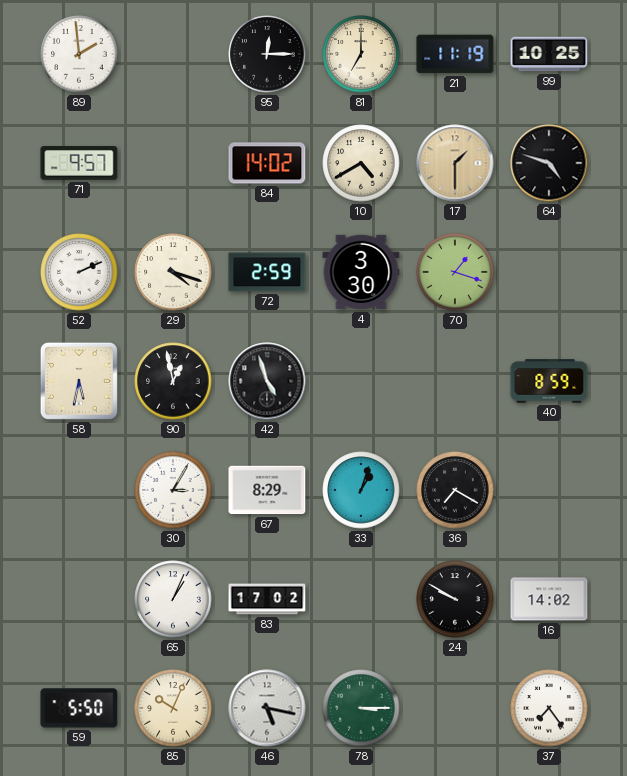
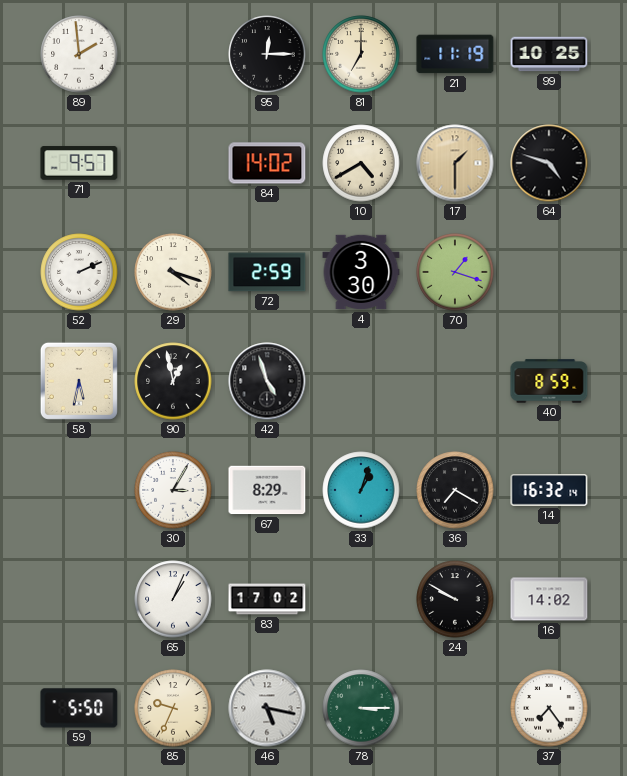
14: none -> 16:32
85: 10:04 -> 9:34
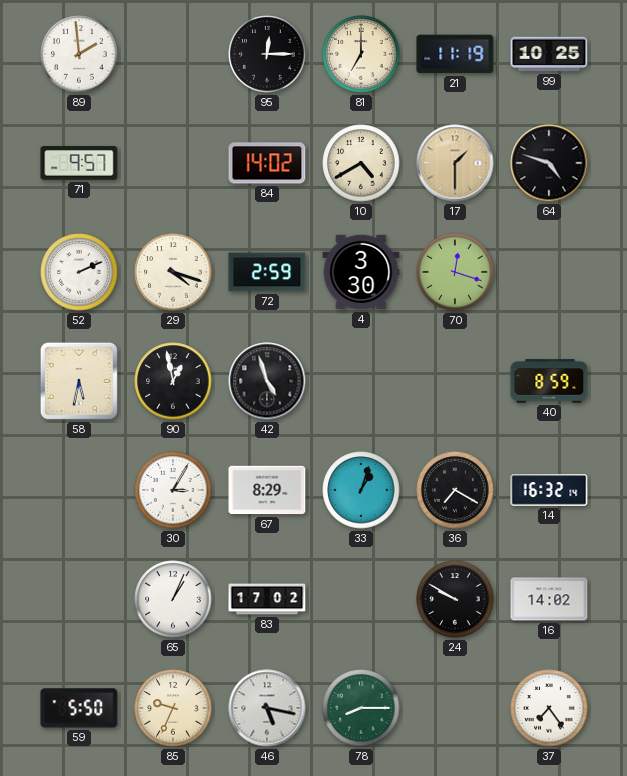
70: 1:18 -> 12:18
78: 3:15 -> 8:15
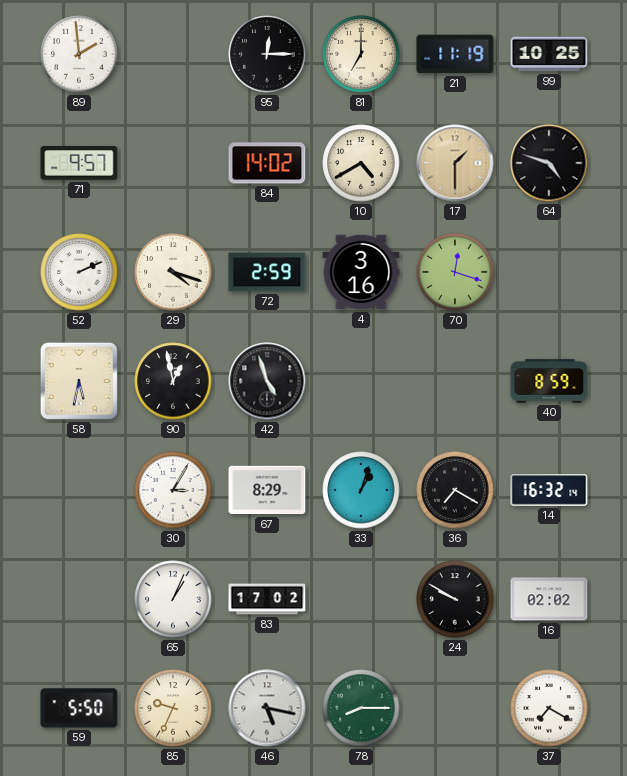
4: 3:30 -> 3:16
16: 14:02 -> 02:02
37: 7:24 -> 7:20
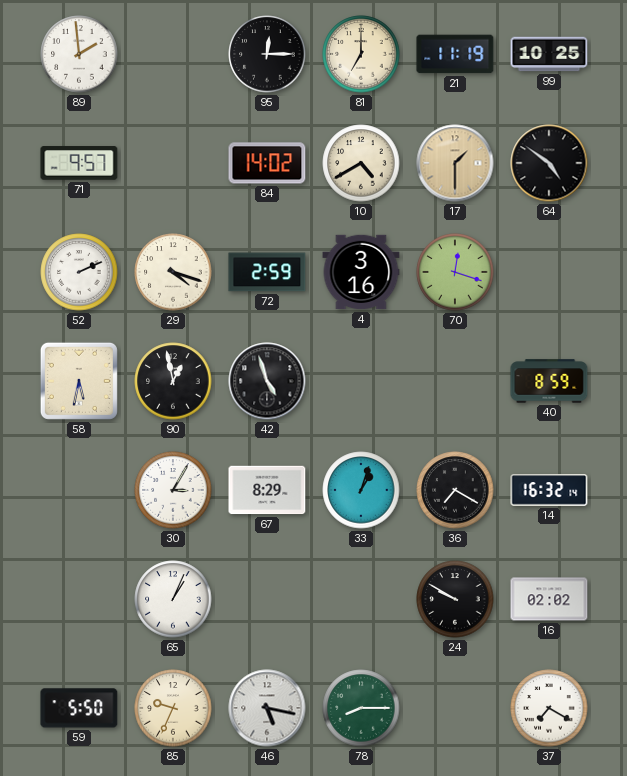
64: 4:48 -> 4:51
83: 17:02 -> none
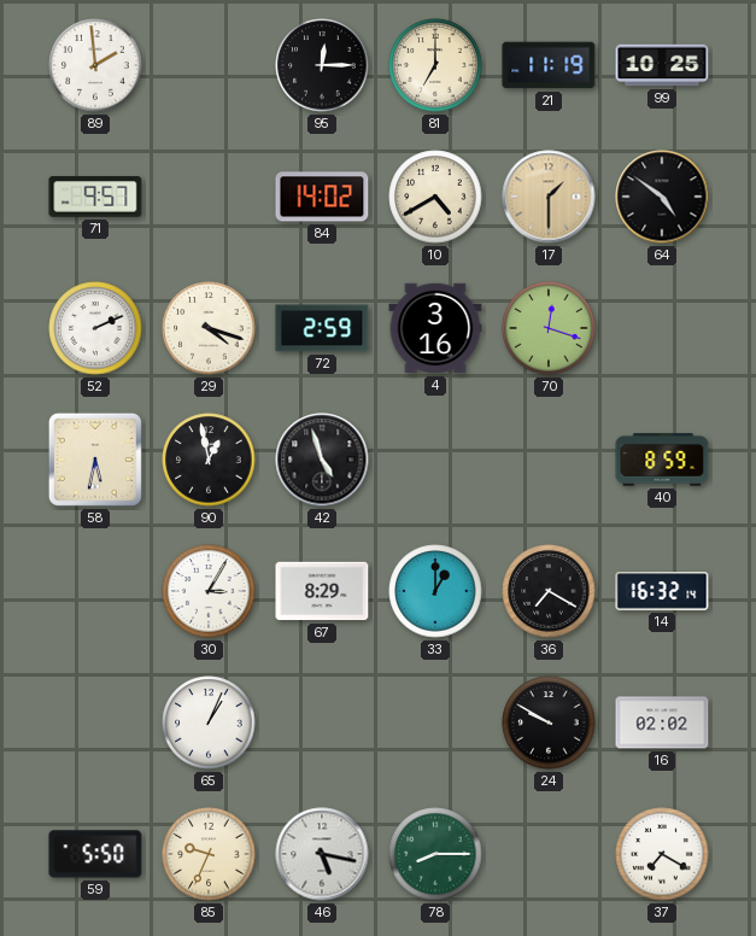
33: 1:03 -> 1:00
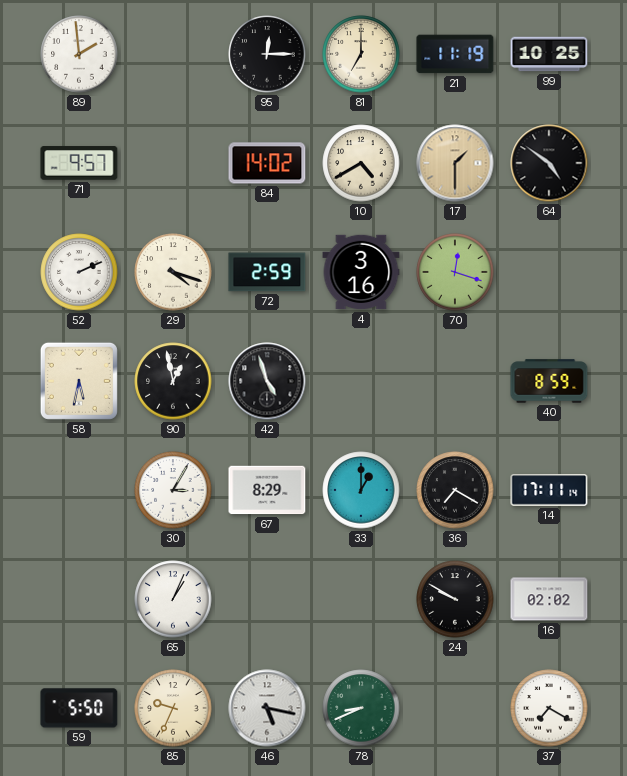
14: 16:32 -> 17:11
78: 8:15 -> 8:41
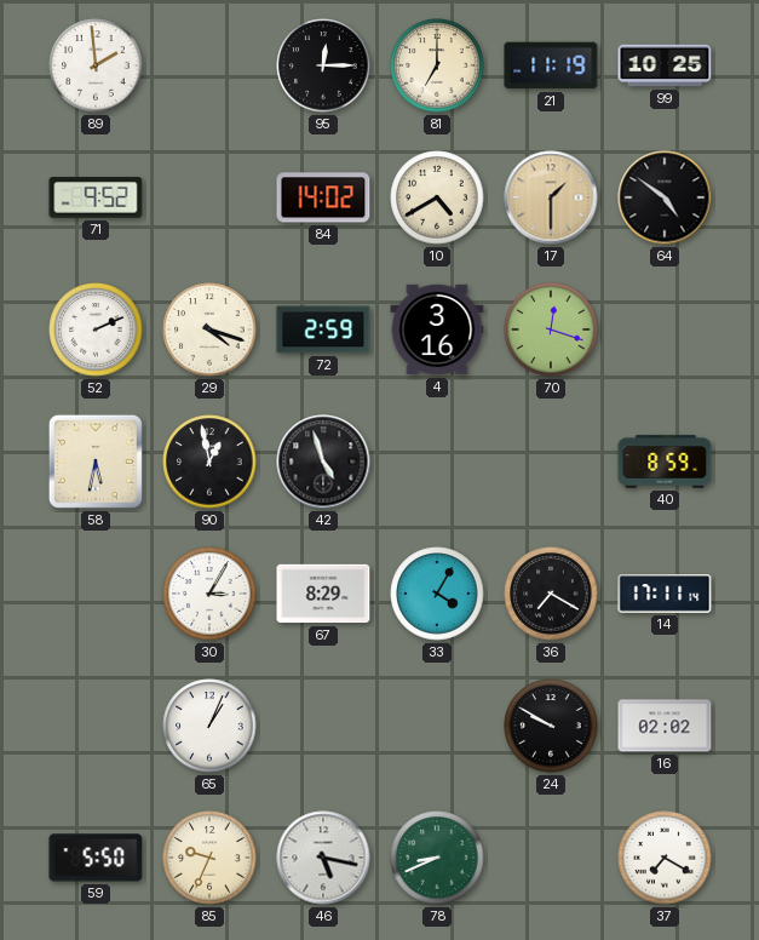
71: 9:57 -> 9:52
33: 1:00 -> 4:05
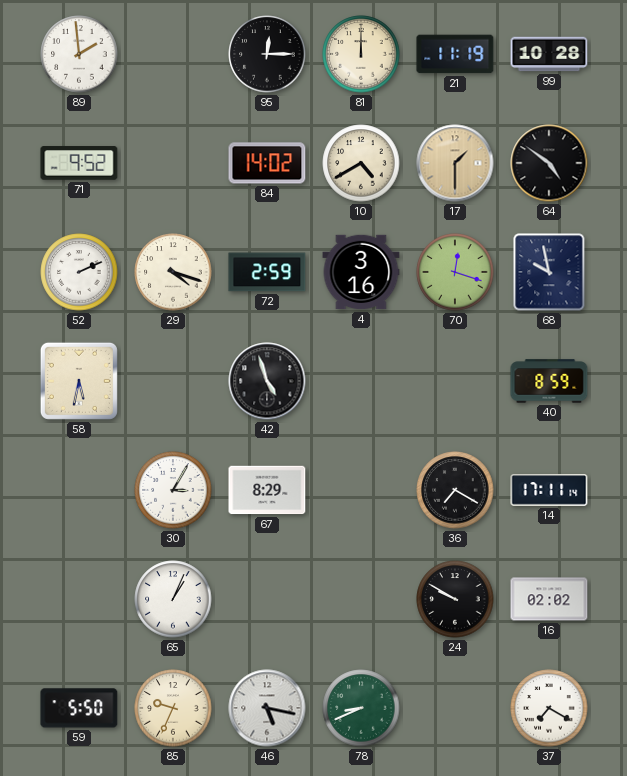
81: 7:00 -> 12:00
99: 10:25 -> 10:28
68: none -> 9:58
90: 12:58 -> none
33: 4:05 -> none
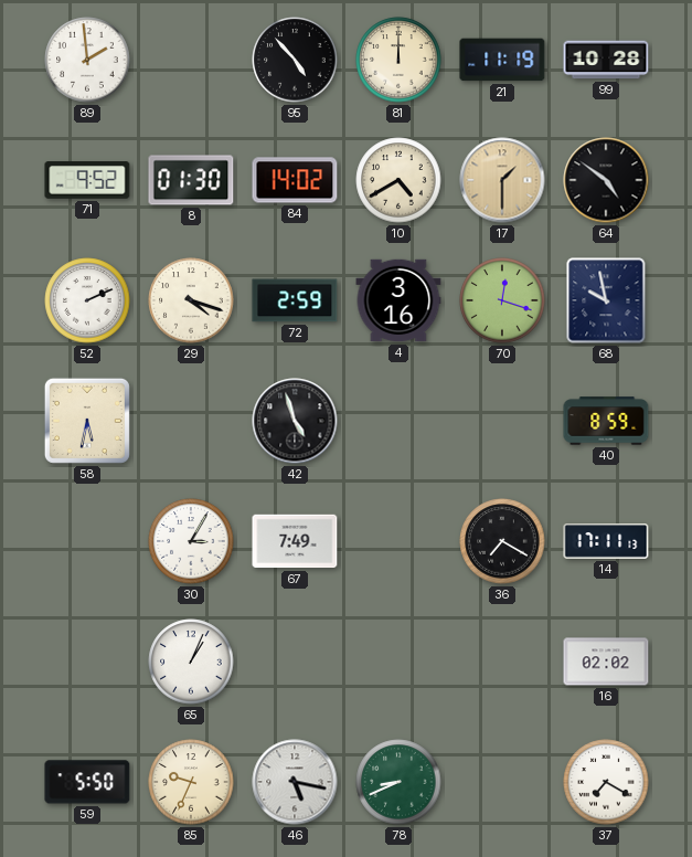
95: 12:15 -> 4:53
8: none -> 01:30
67: 8:29 -> 7:49
14: 17:11:14 -> 17:11:13
24: 9:50 -> none
